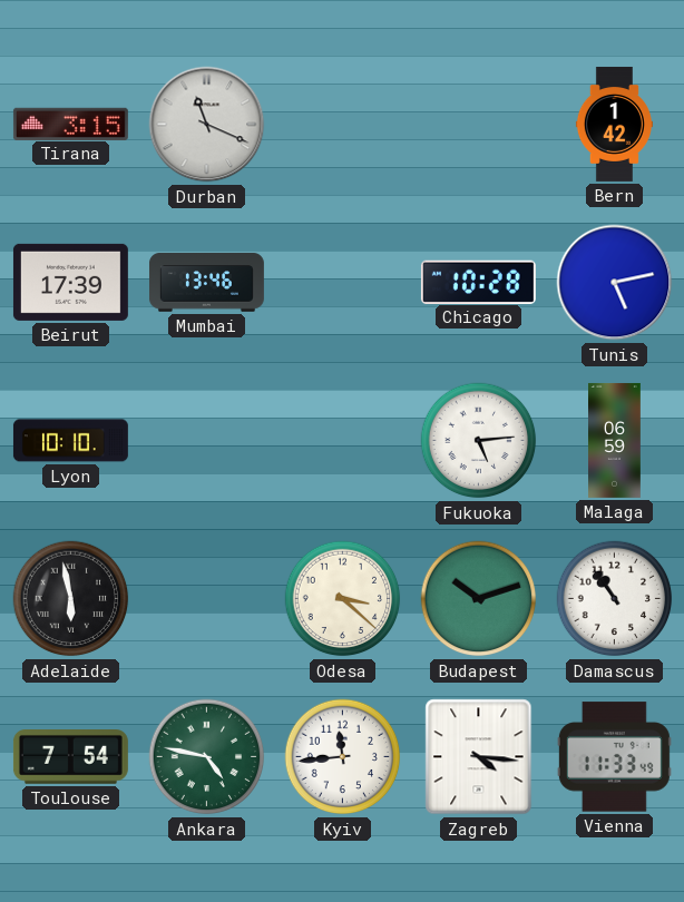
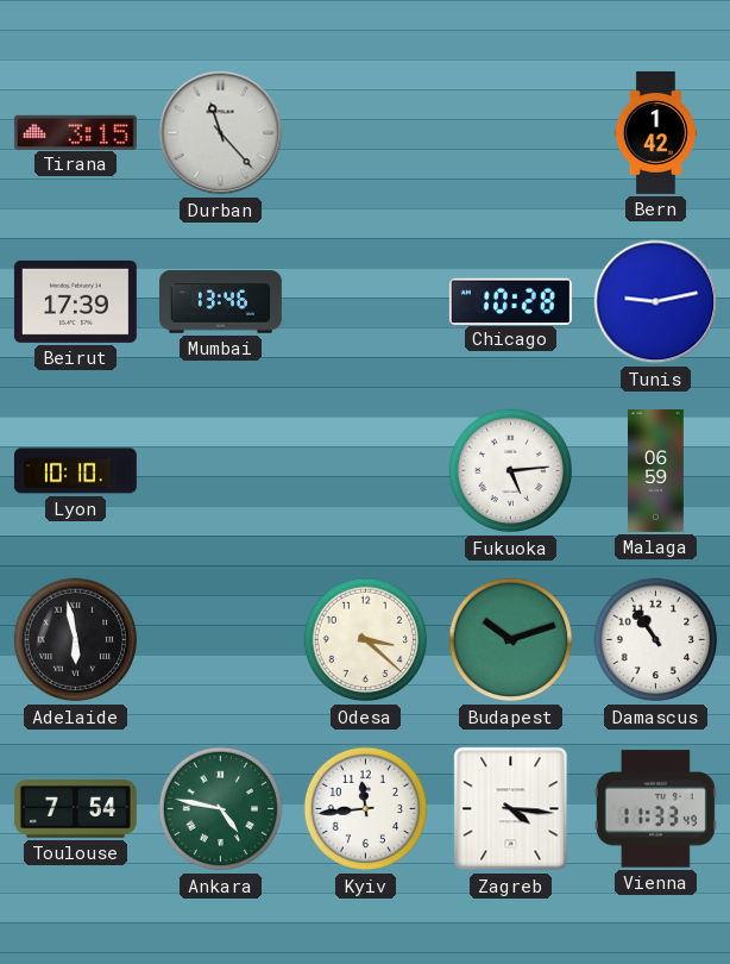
Durban: 11:19 -> 11:23
Tunis: 5:13 -> 9:13
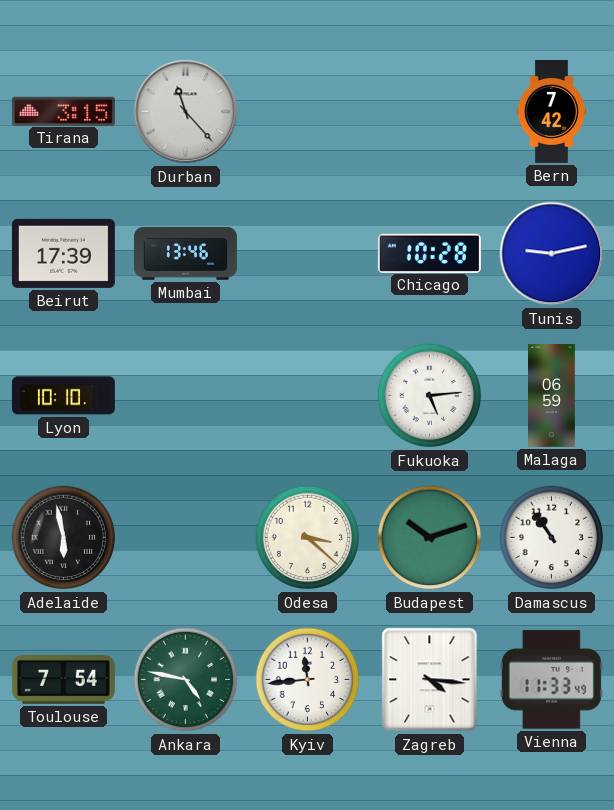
Bern: 1:42 -> 7:42
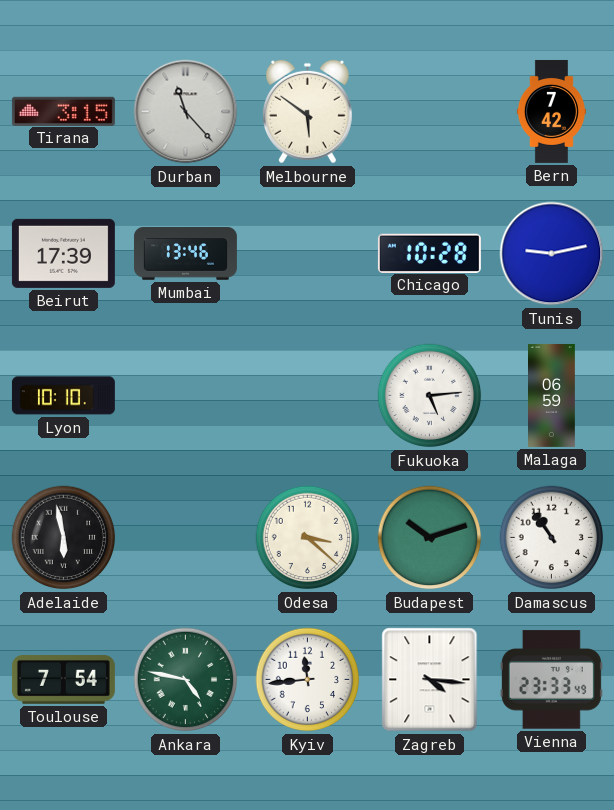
Melbourne: none -> 5:51
Vienna: 11:33 -> 23:33
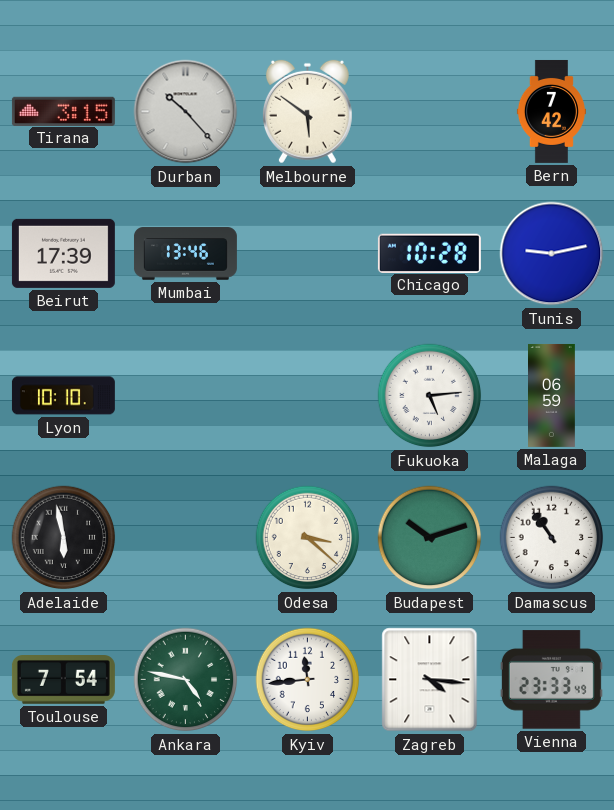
Durban: 11:23 -> 10:23
